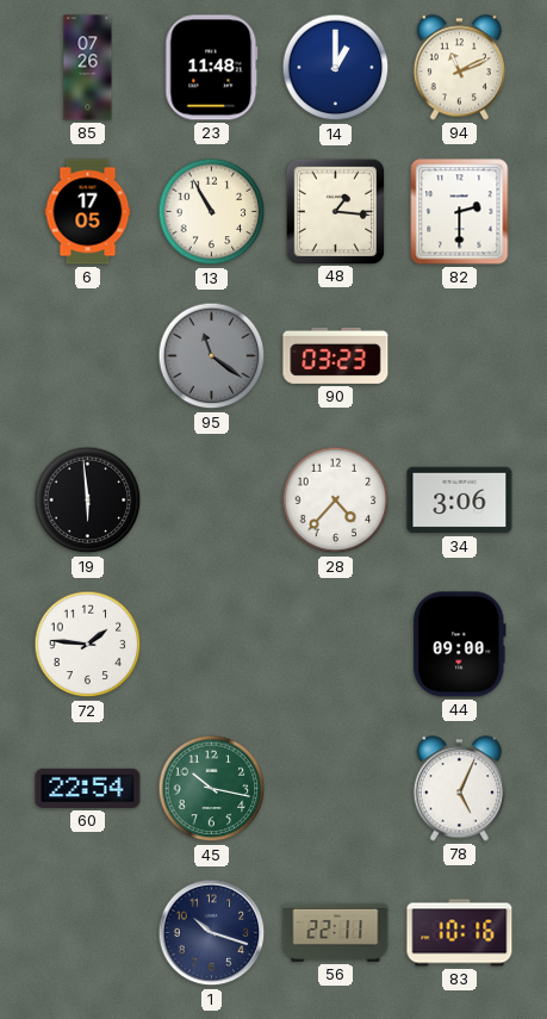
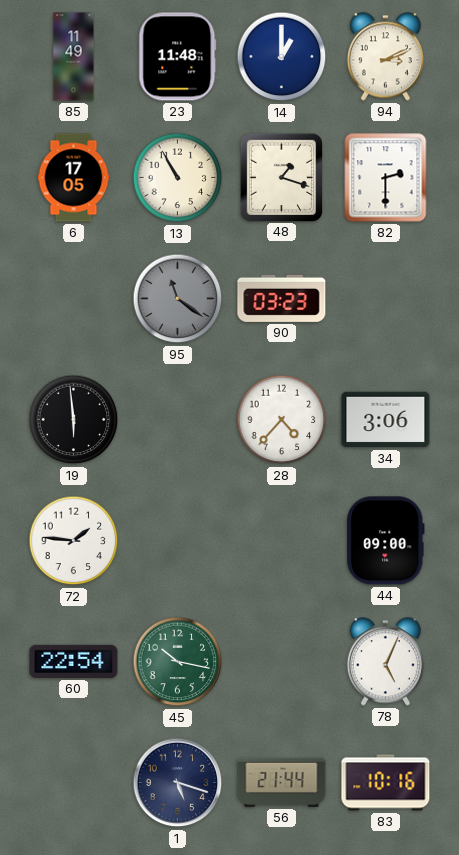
85: 07:26 -> 11:49
94: 11:11 -> 3:11
48: 1:16 -> 1:18
1: 10:18 -> 5:18
56: 22:11 -> 21:44
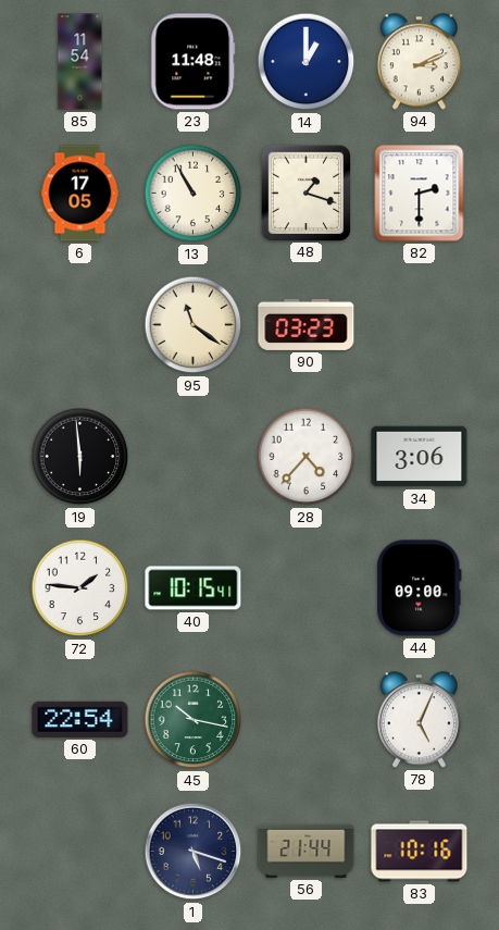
85: 11:49 -> 11:54
95 dial: grey -> cream
40: none -> 10:15
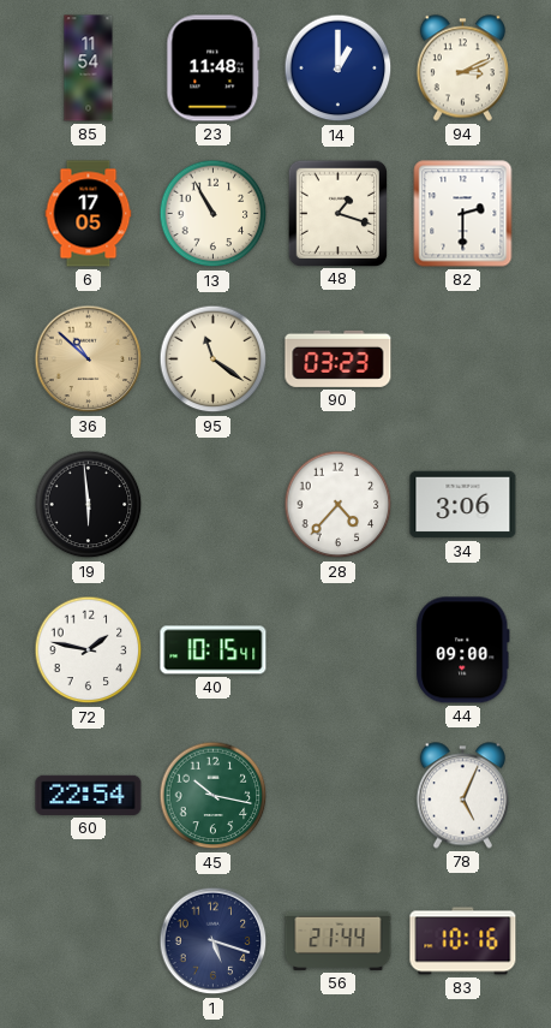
36: none -> 10:52
72: 1:46 -> 1:47
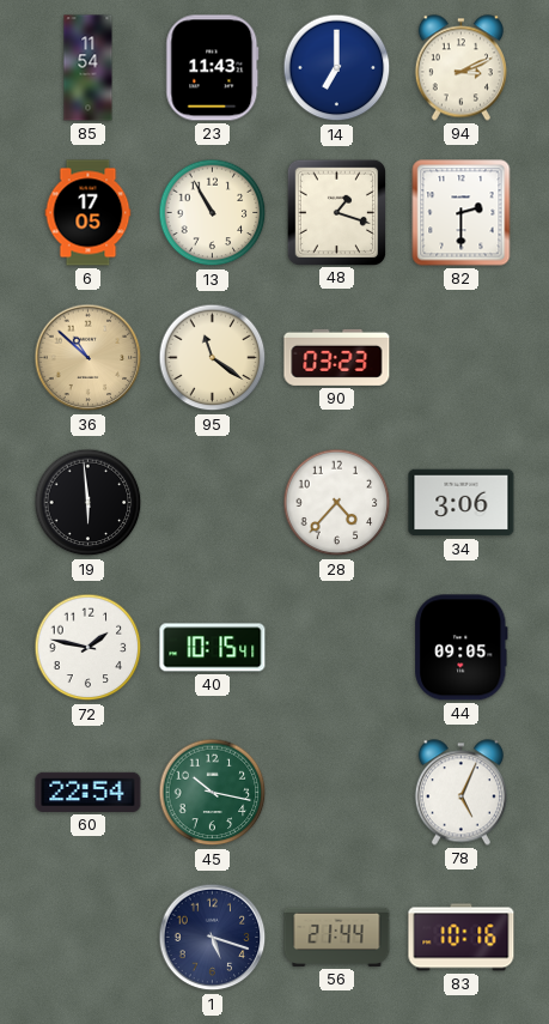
23: 11:48 -> 11:43
14: 1:00 -> 7:00
44: 09:00 -> 09:05
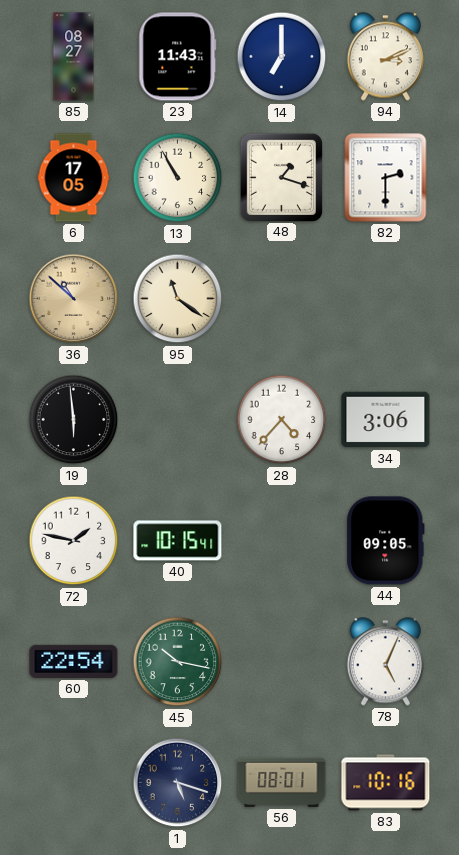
85: 11:54 -> 08:27
90: 03:23 -> none
56: 21:44 -> 08:01
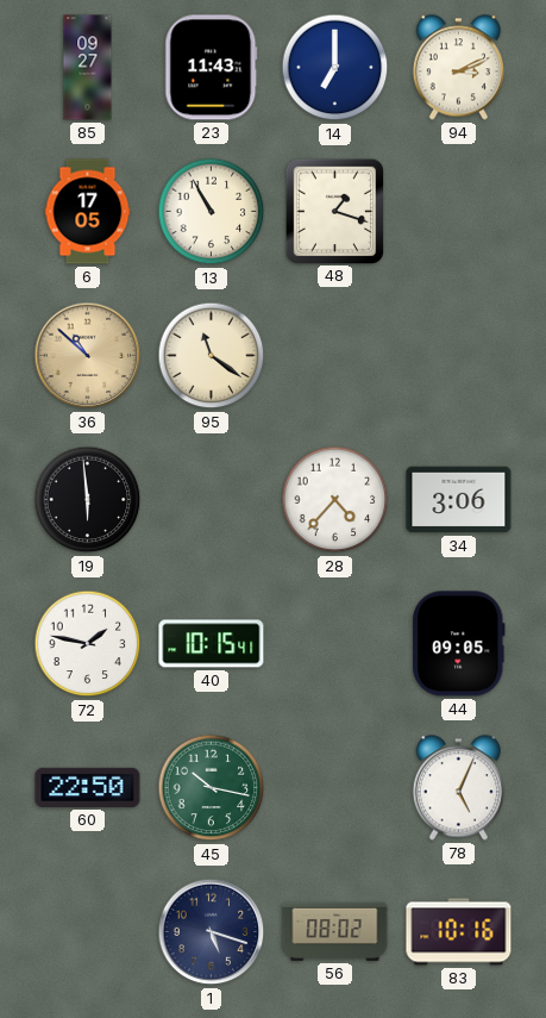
85: 08:27 -> 09:27
82: 2:30 -> none
60: 22:54 -> 22:50
56: 08:01 -> 08:02
